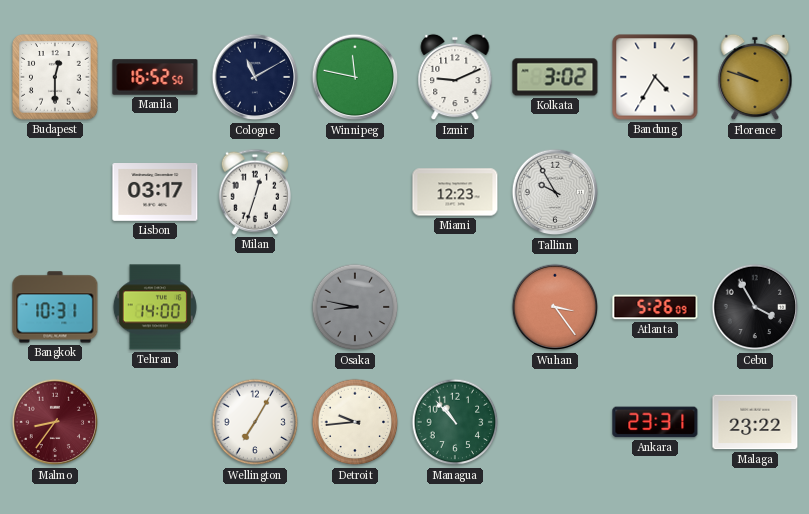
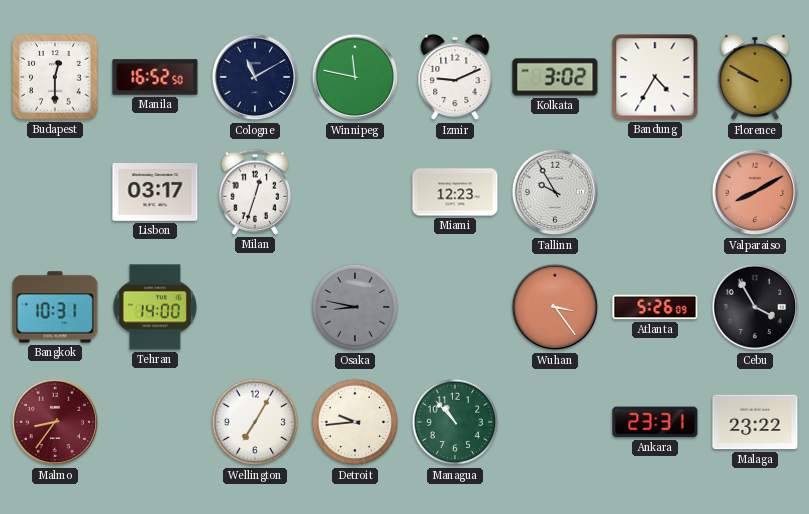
Florence: 9:48 -> 9:50
Valparaiso: none -> 8:10
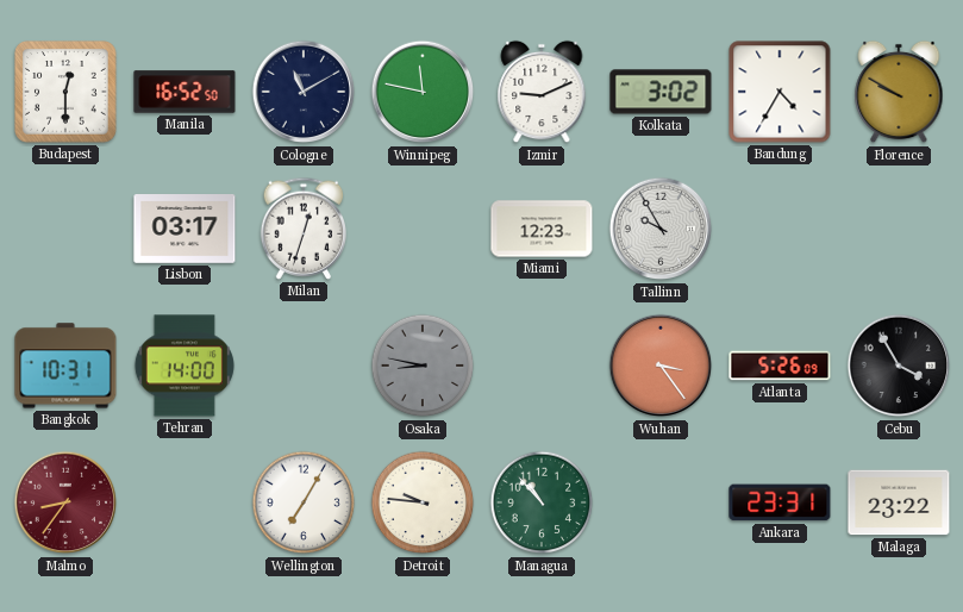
Valparaiso: 8:10 -> none
Detroit: 9:44 -> 9:46
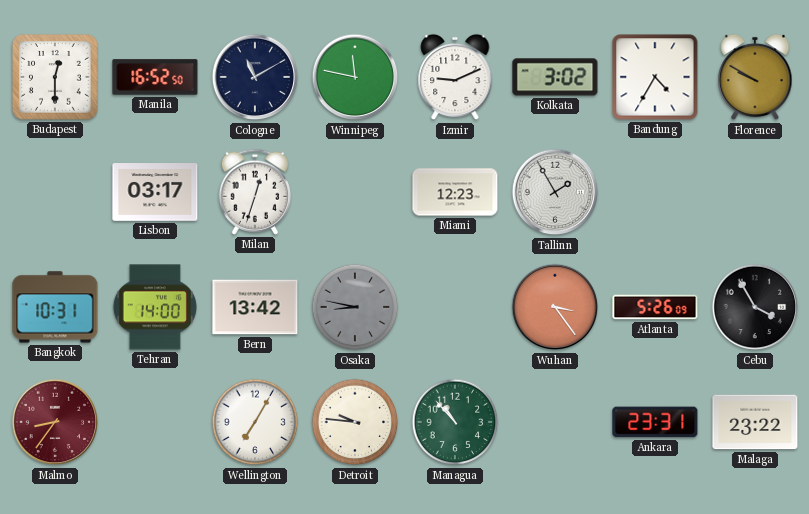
Tallinn: 9:55 -> 1:55
Bern: none -> 13:42
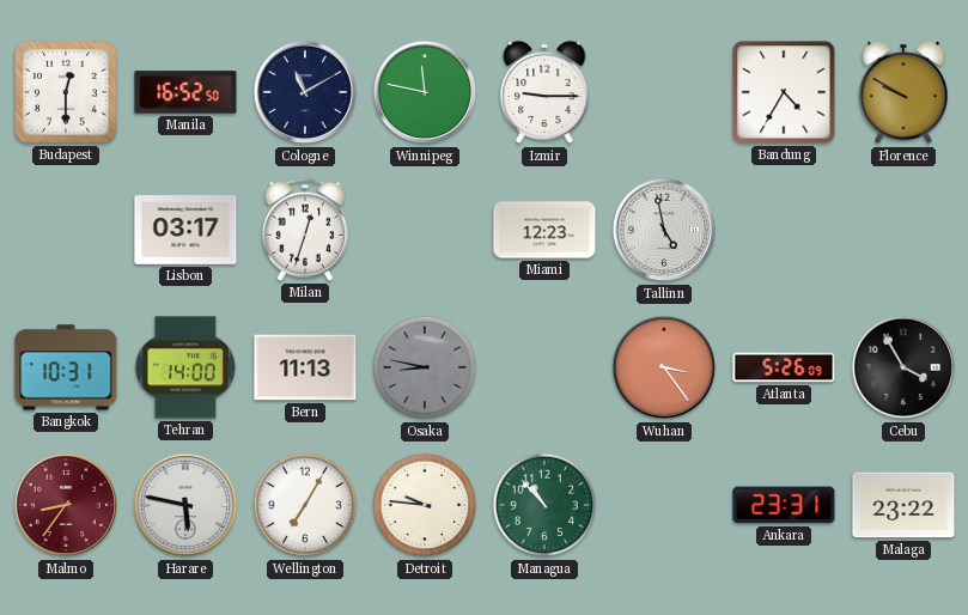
Izmir: 9:11 -> 9:15
Kolkata: 3:02 -> none
Tallinn: 1:55 -> 4:58
Bern: 13:42 -> 11:13
Harare: none -> 5:47
